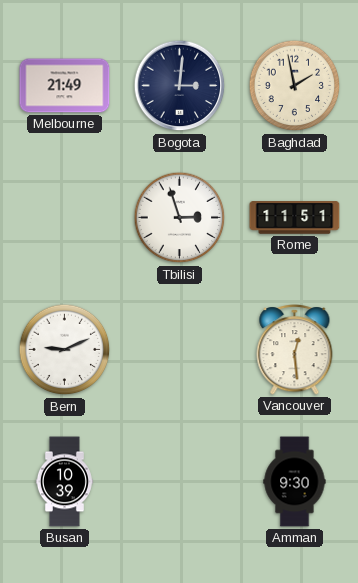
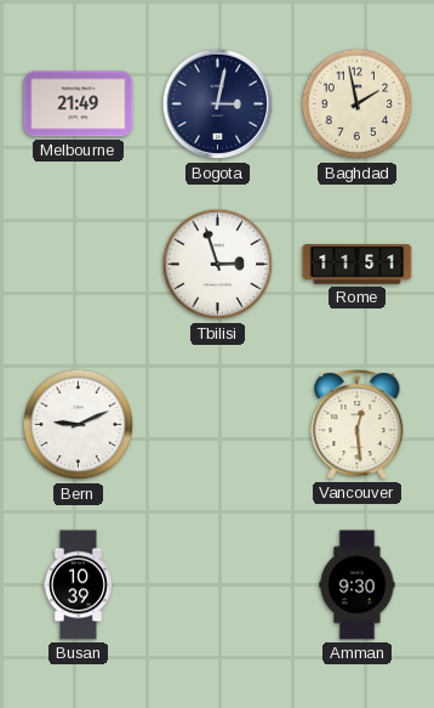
Bogota: 3:01 -> 3:02
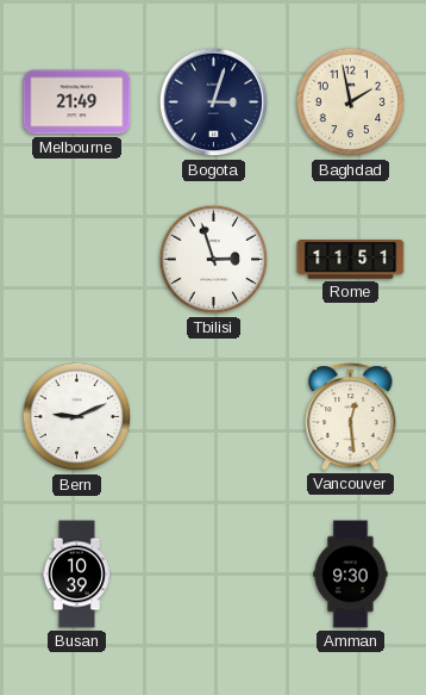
Bogota: 3:02 -> 3:03
